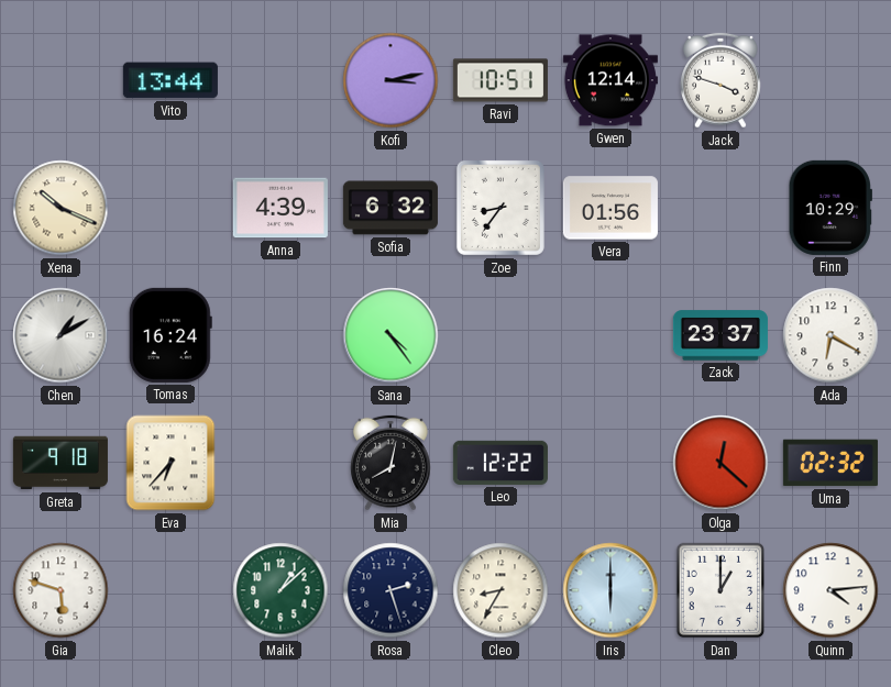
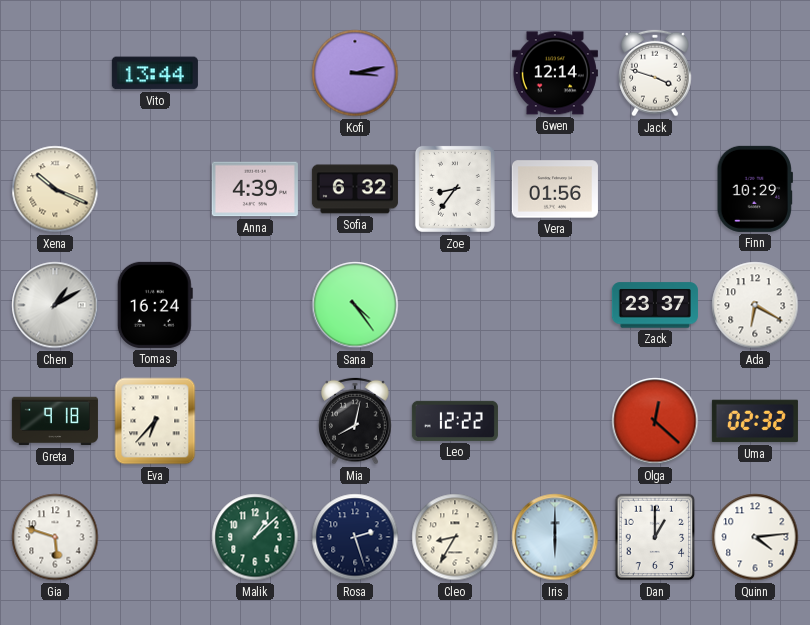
Ravi: 10:51 -> none
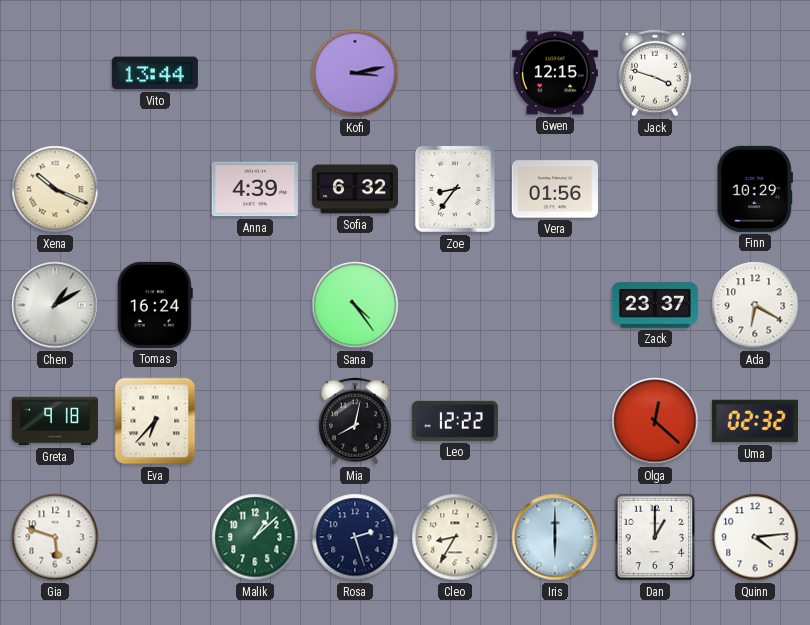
Gwen: 12:14 -> 12:15
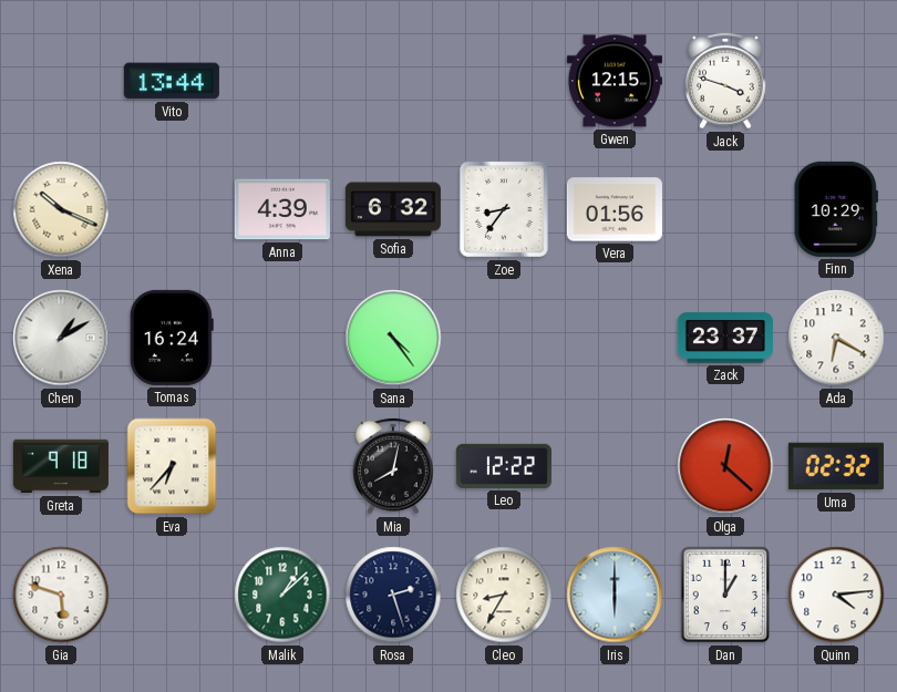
Kofi: 3:13 -> none
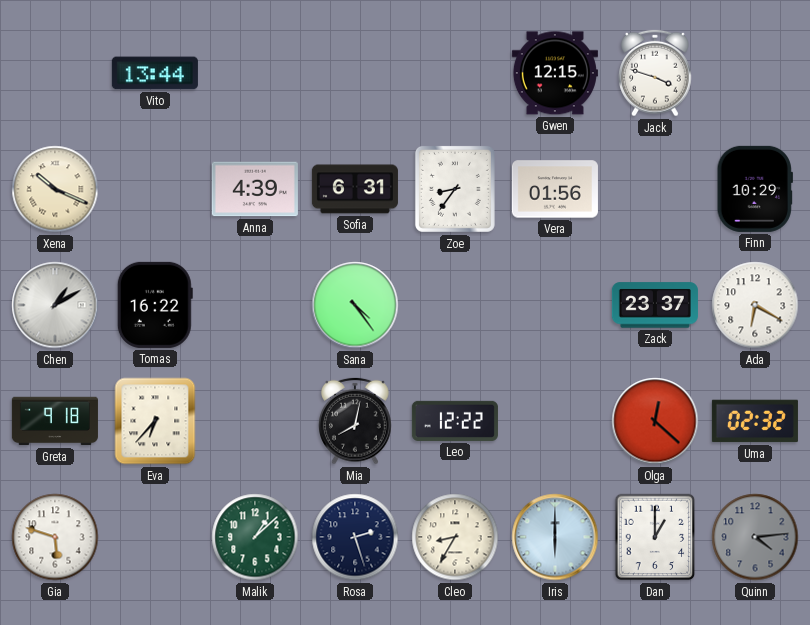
Sofia: 6:32 -> 6:31
Tomas: 16:24 -> 16:22
Quinn dial: white -> grey
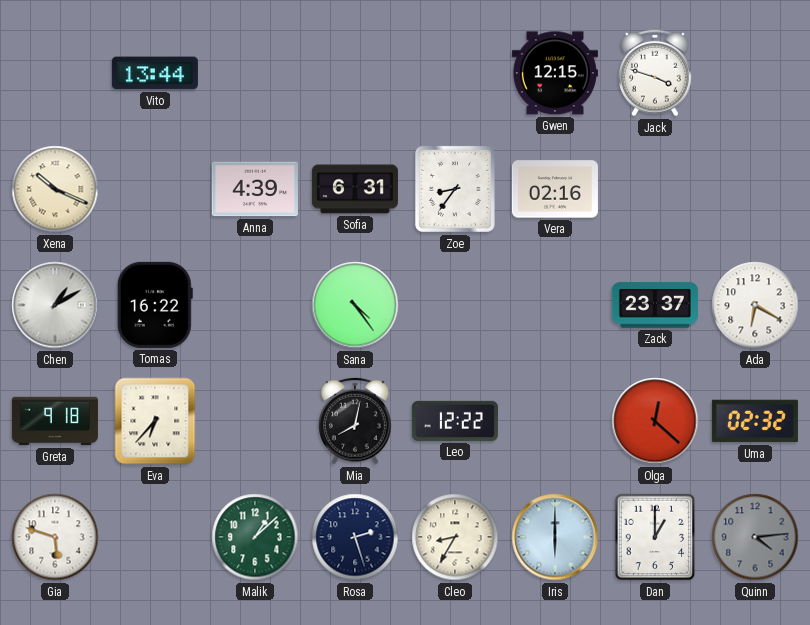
Vera: 01:56 -> 02:16
Finn: 10:29 -> none
